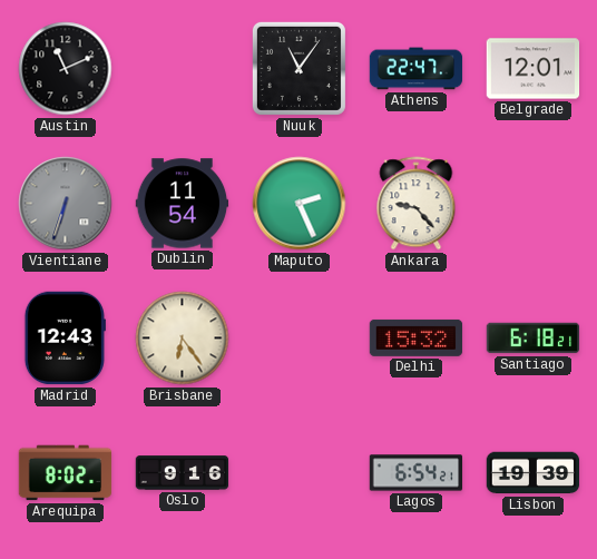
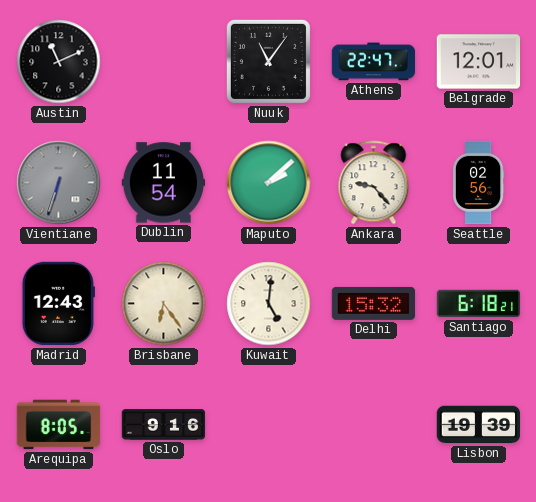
Maputo: 2:26 -> 2:08
Seattle: none -> 02:56
Kuwait: none -> 5:01
Arequipa: 8:02 -> 8:05
Lagos: 6:54 -> none
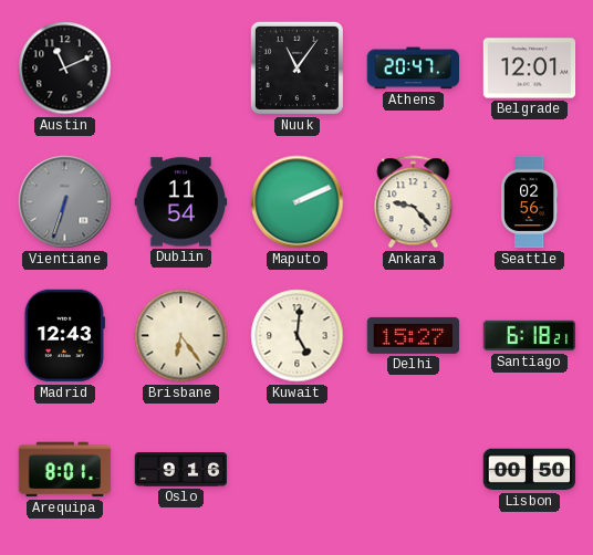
Athens: 22:47 -> 20:47
Maputo: 2:08 -> 2:11
Delhi: 15:32 -> 15:27
Arequipa: 8:05 -> 8:01
Lisbon: 19:39 -> 00:50
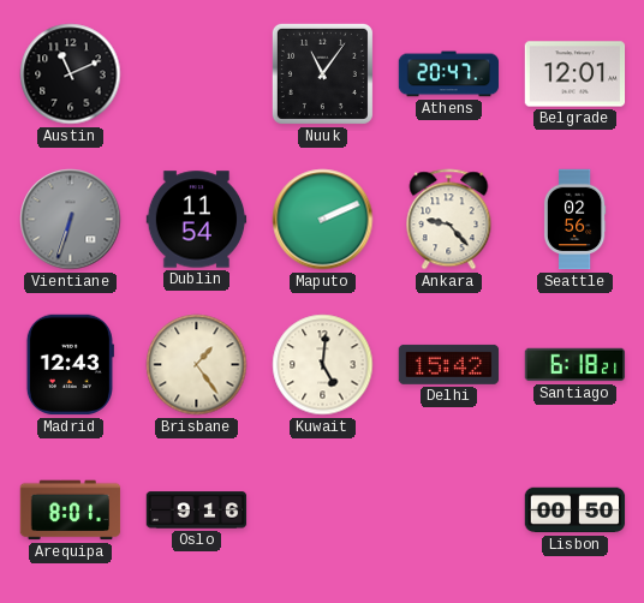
Brisbane: 6:24 -> 1:24
Delhi: 15:27 -> 15:42
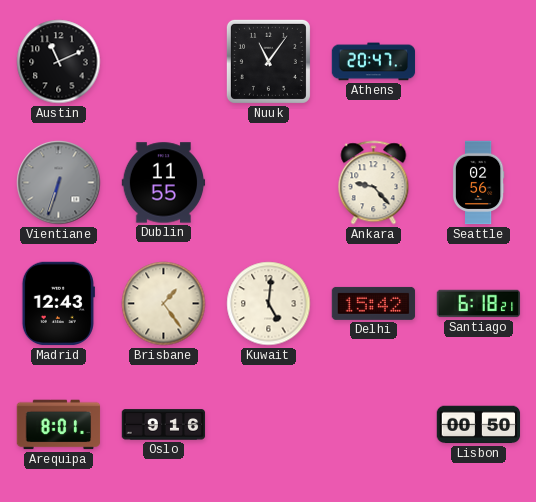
Belgrade: 12:01 -> none
Dublin: 11:54 -> 11:55
Maputo: 2:11 -> none
